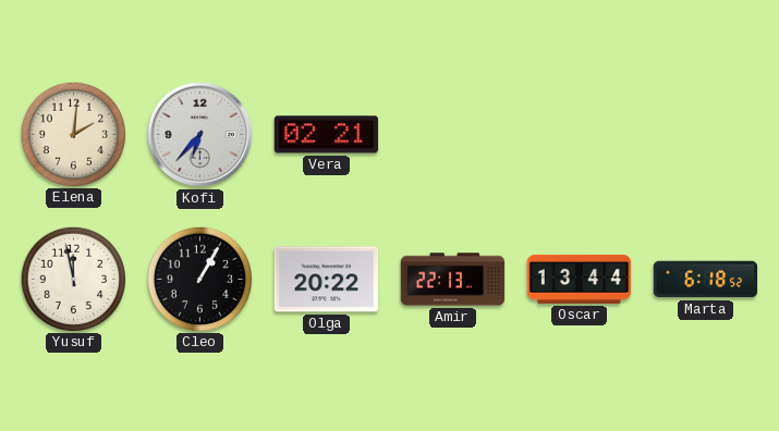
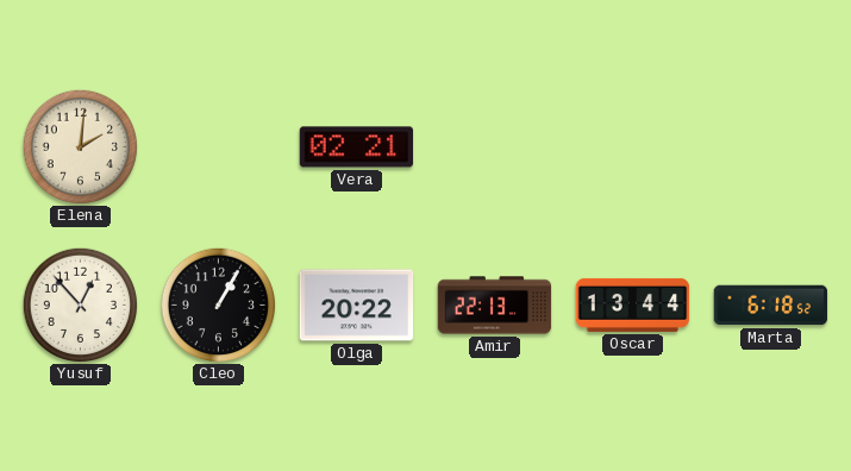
Kofi: 6:37 -> none
Yusuf: 11:58 -> 12:53
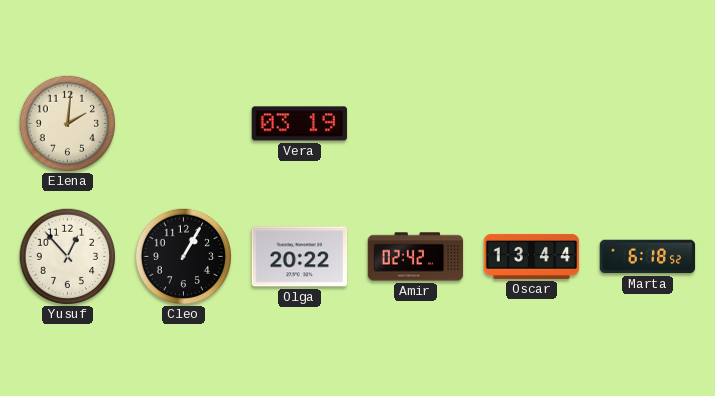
Vera: 02:21 -> 03:19
Amir: 22:13 -> 02:42
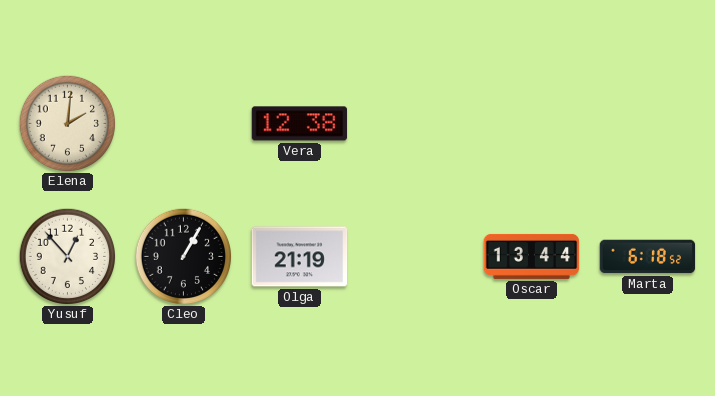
Vera: 03:19 -> 12:38
Olga: 20:22 -> 21:19
Amir: 02:42 -> none
